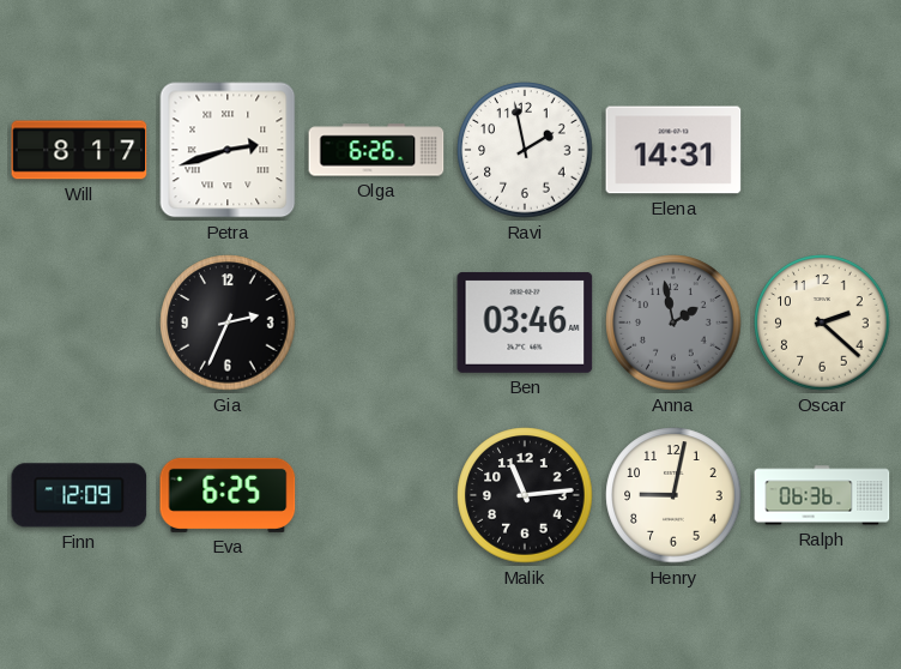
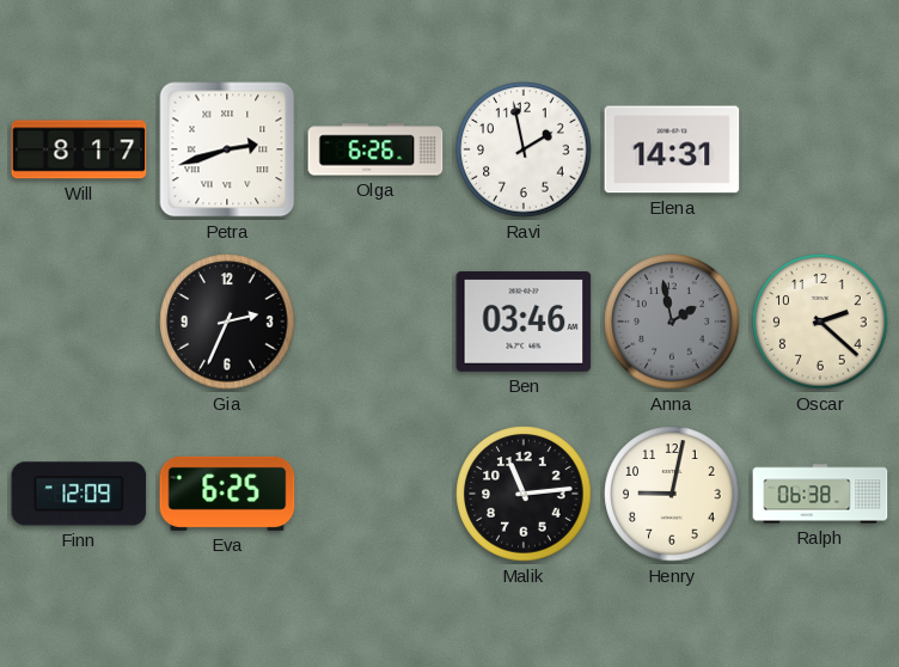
Ralph: 06:36 -> 06:38
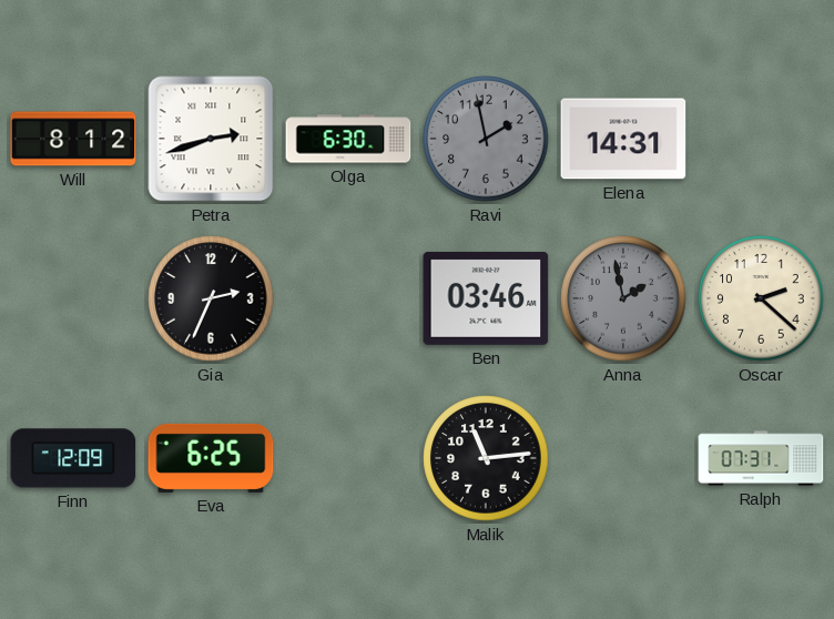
Will: 8:17 -> 8:12
Olga: 6:26 -> 6:30
Ravi dial: white -> grey
Henry: 9:02 -> none
Ralph: 06:38 -> 07:31
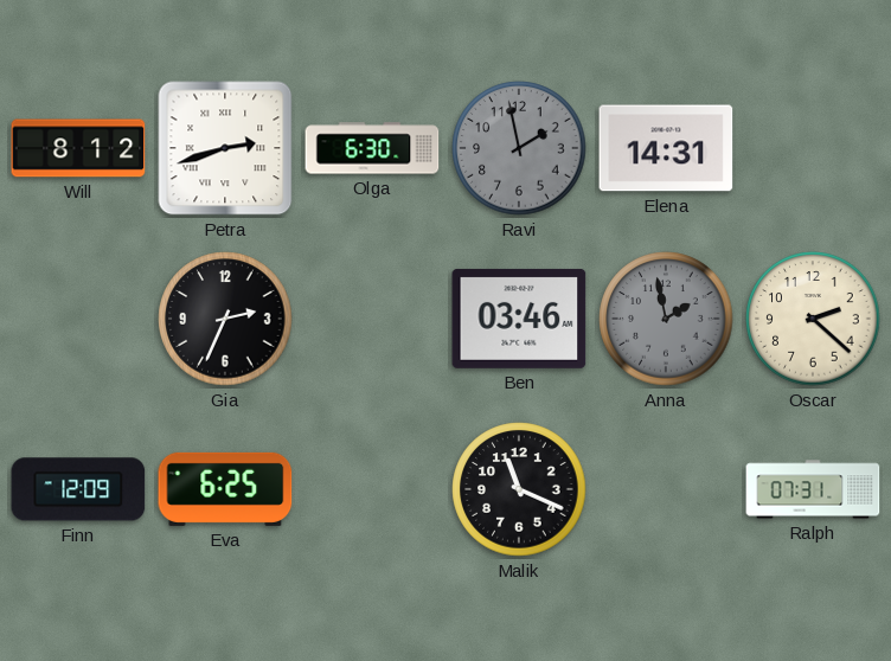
Malik: 11:14 -> 11:19
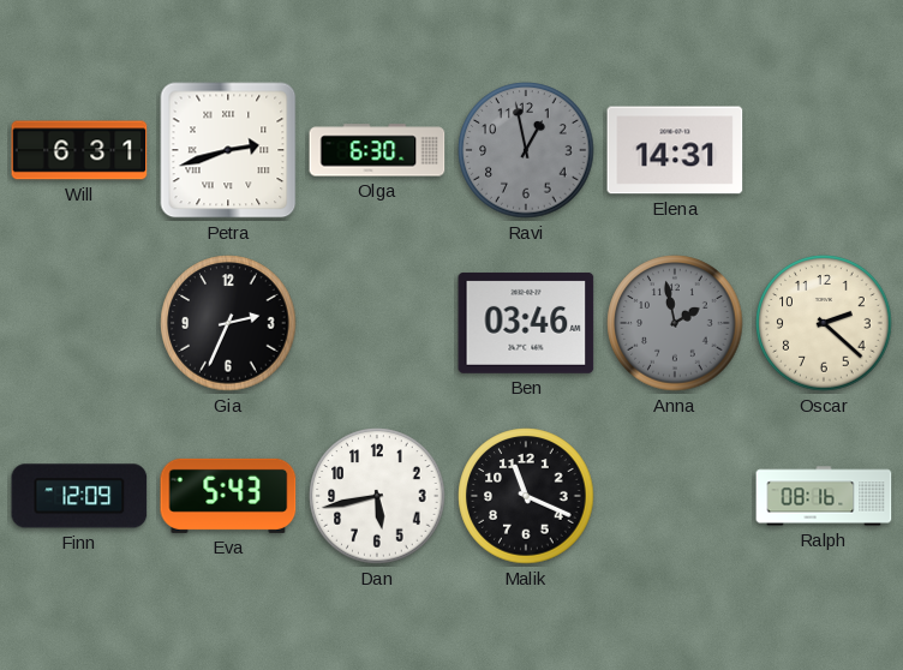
Will: 8:12 -> 6:31
Ravi: 1:58 -> 12:58
Eva: 6:25 -> 5:43
Dan: none -> 5:43
Ralph: 07:31 -> 08:16
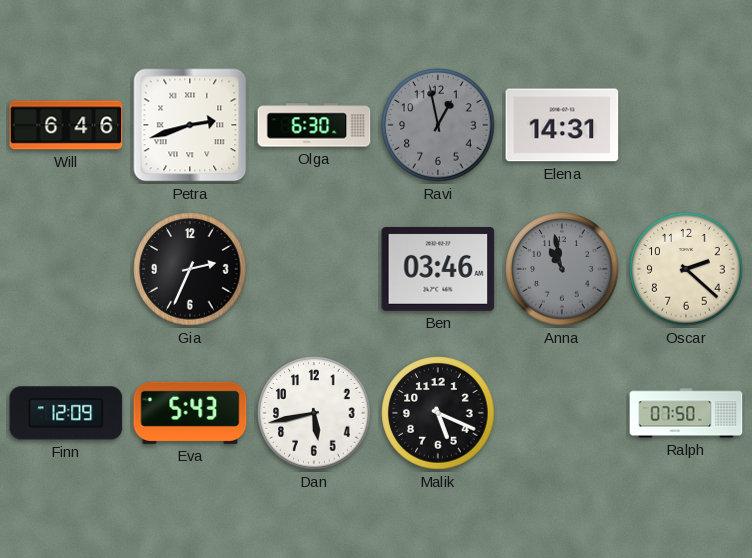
Will: 6:31 -> 6:46
Anna: 1:58 -> 10:58
Malik: 11:19 -> 5:19
Ralph: 08:16 -> 07:50
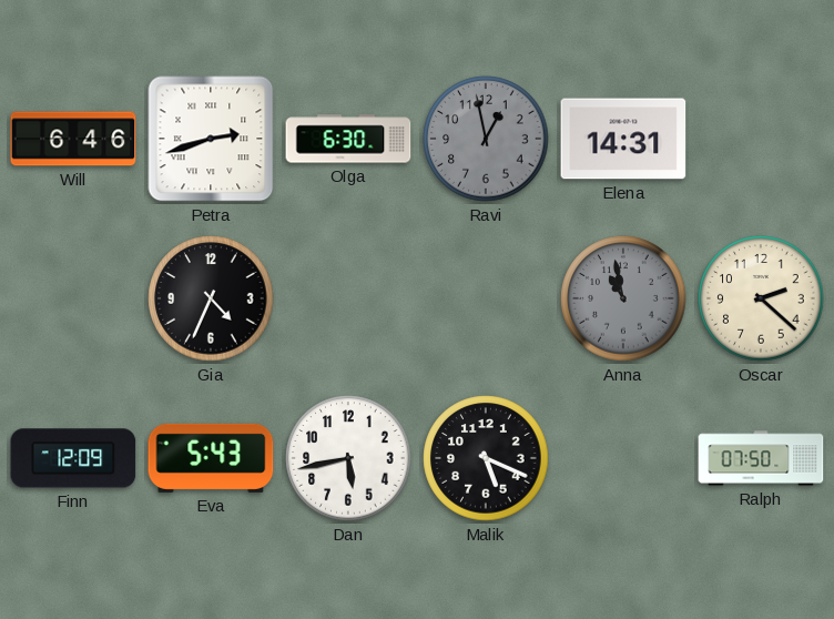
Gia: 2:34 -> 4:34
Ben: 03:46 -> none
